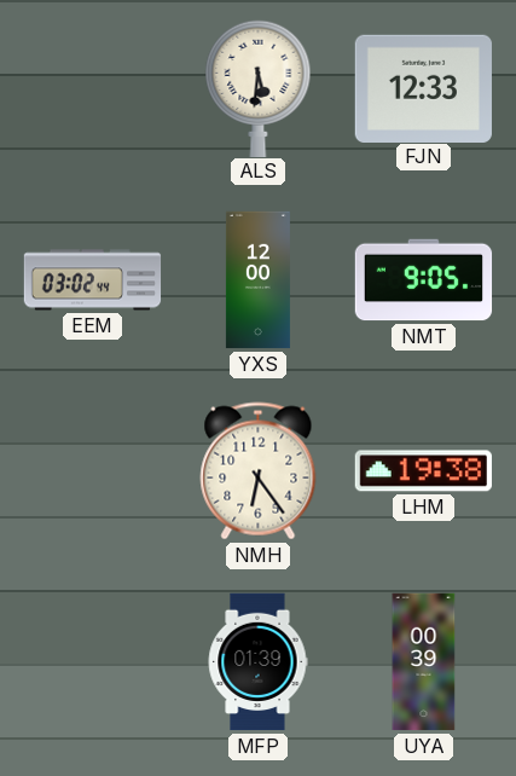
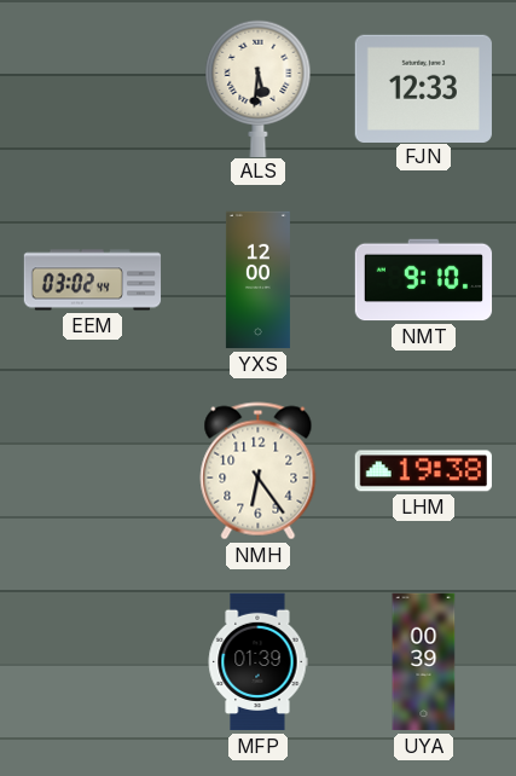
NMT: 9:05 -> 9:10
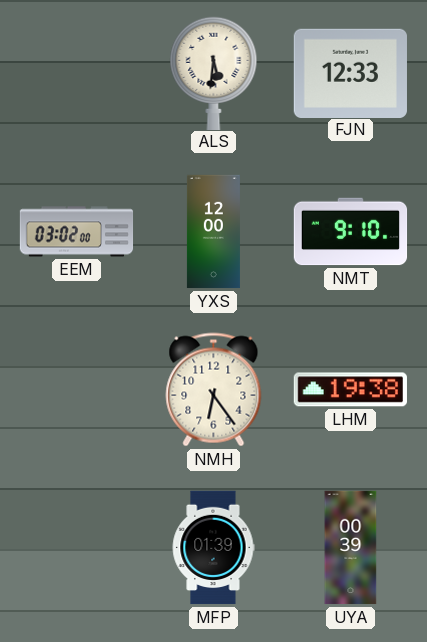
EEM: 03:02:44 -> 03:02:00
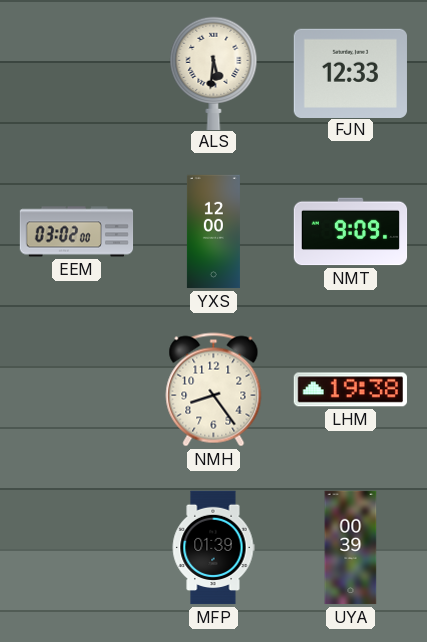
NMT: 9:10 -> 9:09
NMH: 6:24 -> 8:24
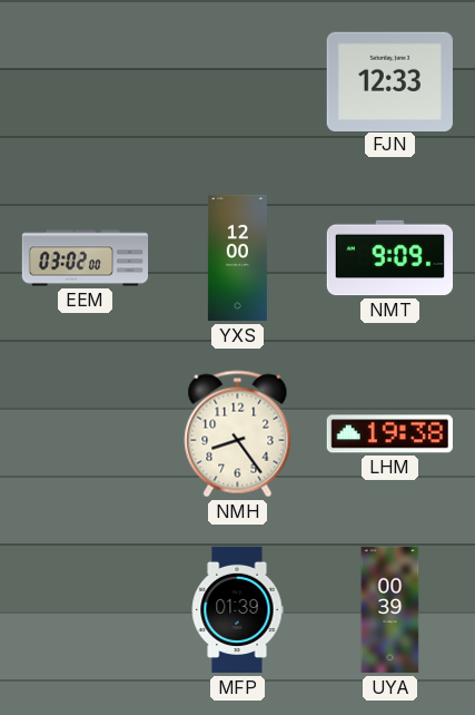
ALS: 5:31 -> none
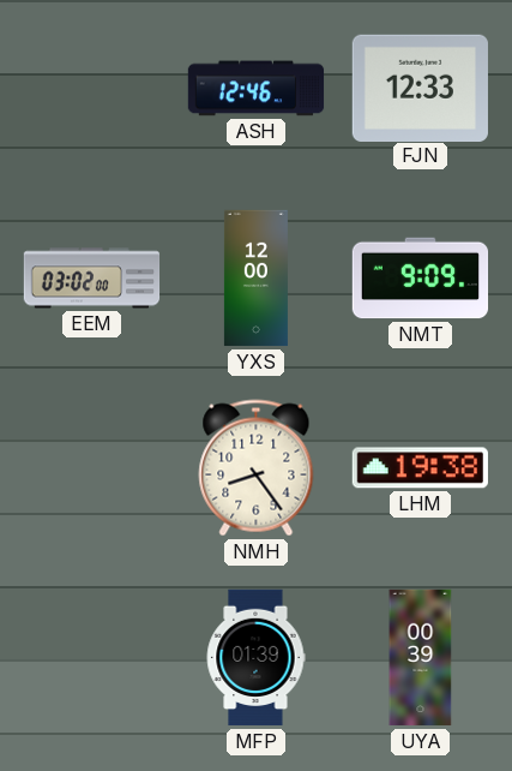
ASH: none -> 12:46
